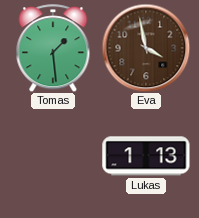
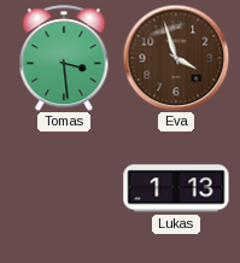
Tomas: 1:29 -> 3:29
Eva: 3:58 -> 3:57
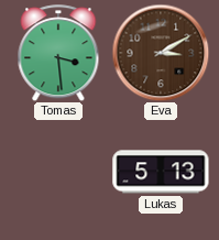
Eva: 3:57 -> 3:10
Lukas: 1:13 -> 5:13
